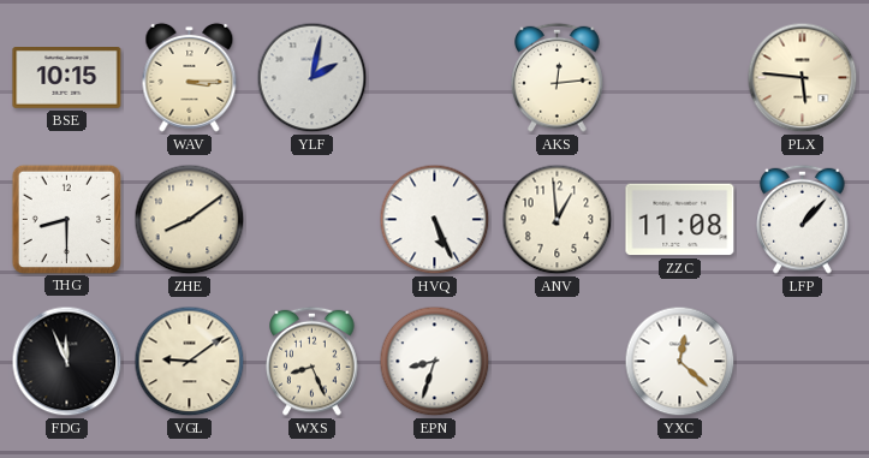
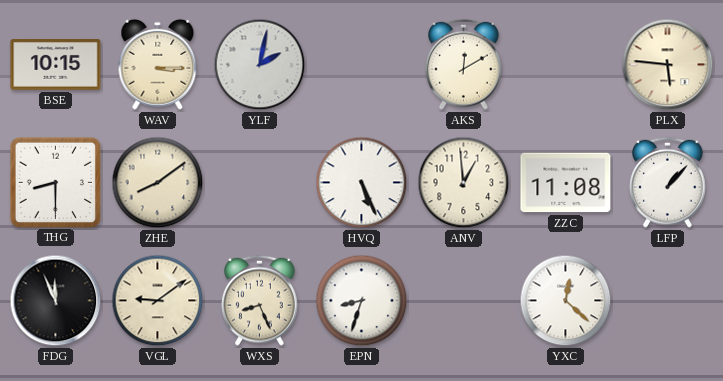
AKS: 12:14 -> 12:10
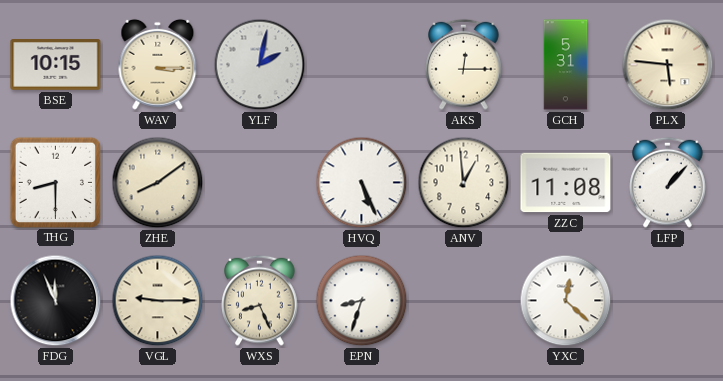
AKS: 12:10 -> 12:15
GCH: none -> 5:31
VGL: 9:09 -> 9:15
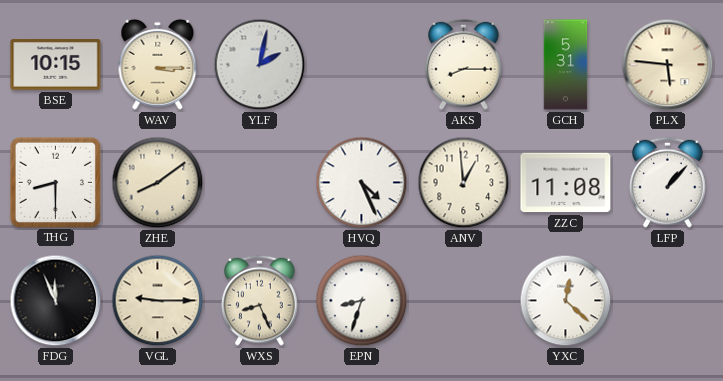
AKS: 12:15 -> 8:15
HVQ: 5:26 -> 4:26
